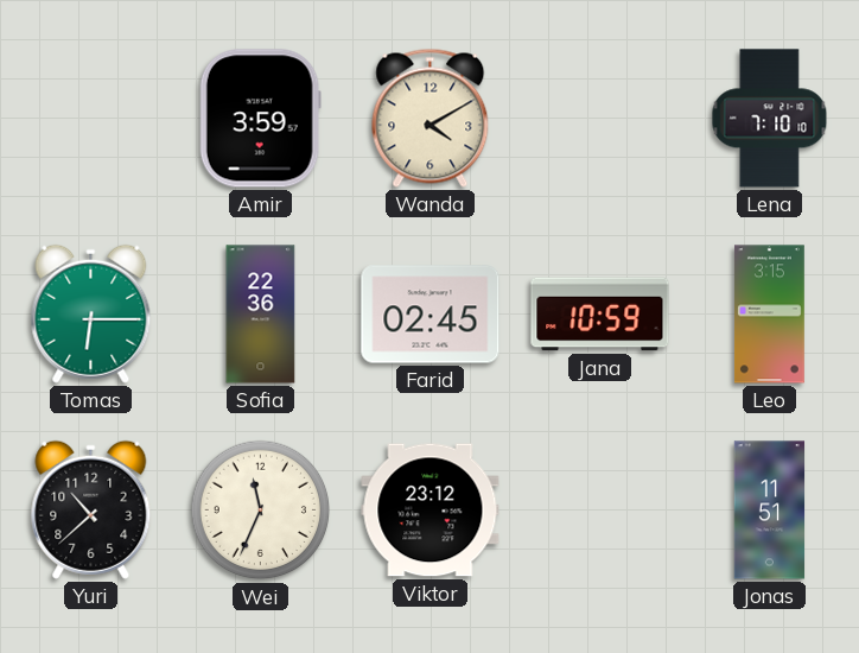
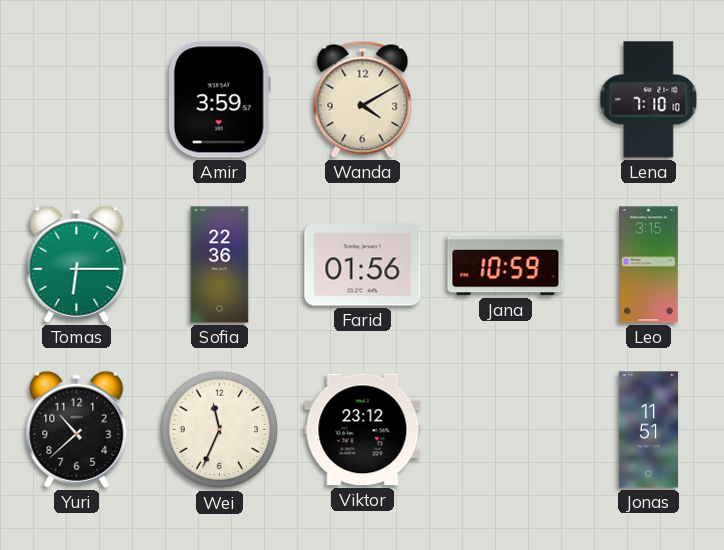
Farid: 02:45 -> 01:56
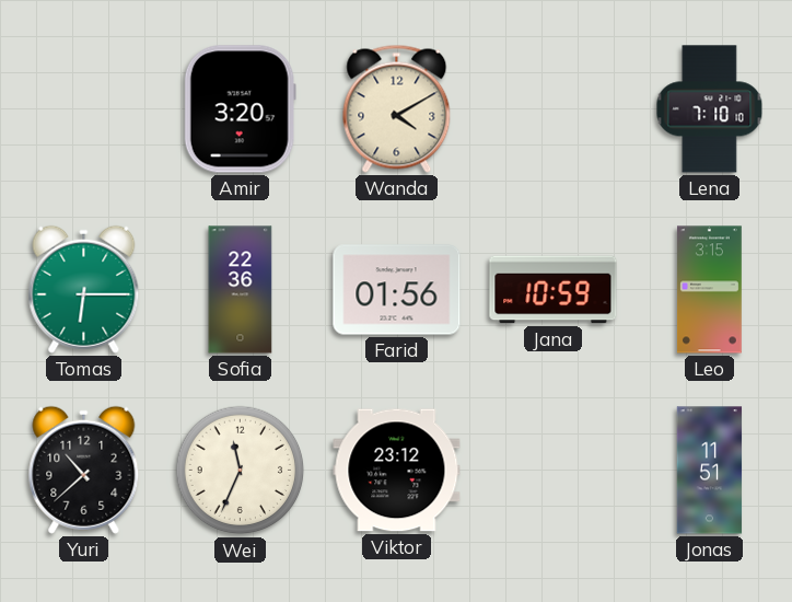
Amir: 3:59 -> 3:20
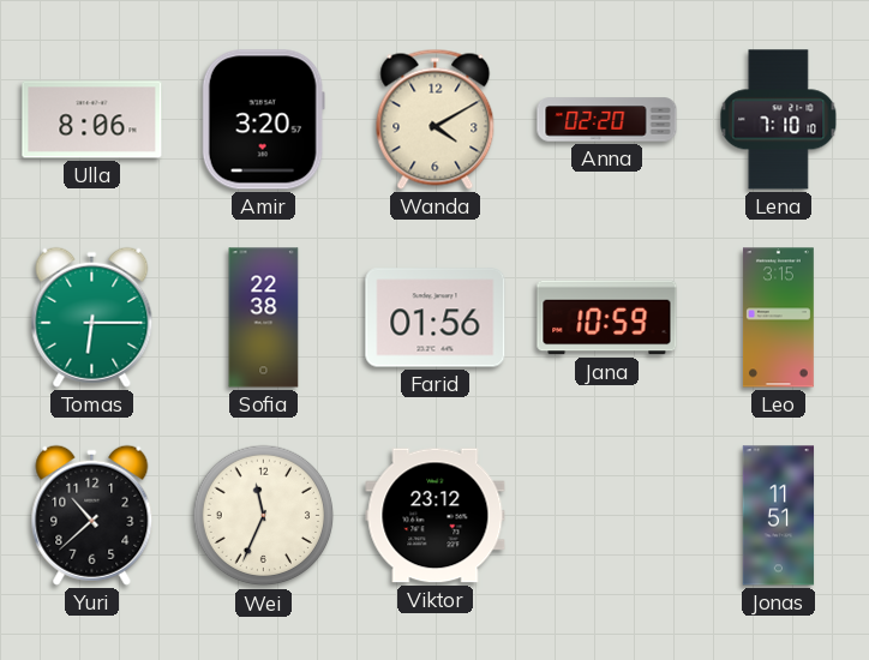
Ulla: none -> 8:06
Anna: none -> 02:20
Sofia: 22:36 -> 22:38
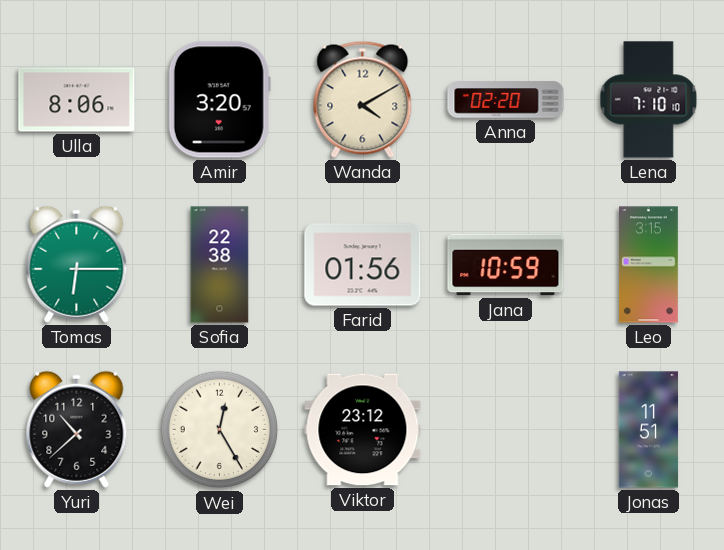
Wei: 11:34 -> 12:25
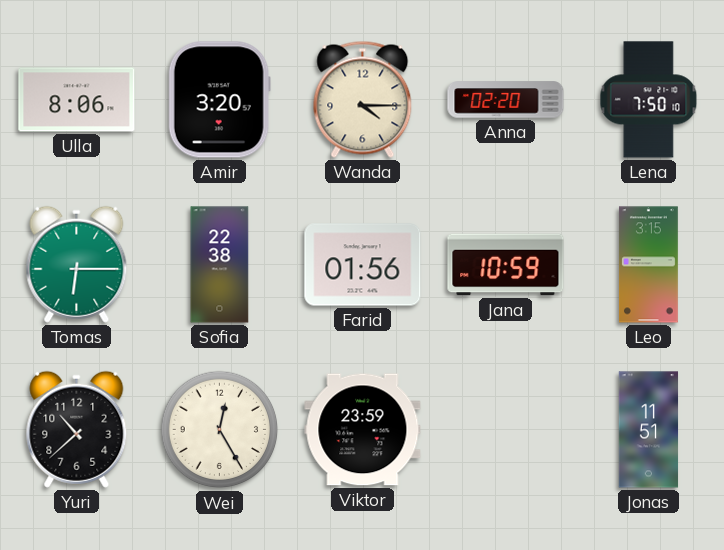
Wanda: 4:10 -> 4:15
Lena: 7:10 -> 7:50
Viktor: 23:12 -> 23:59
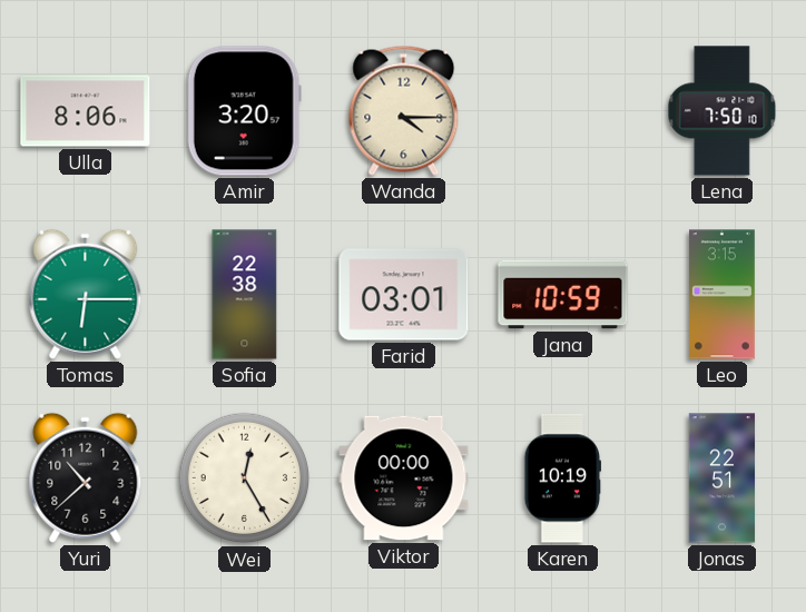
Anna: 02:20 -> none
Farid: 01:56 -> 03:01
Viktor: 23:59 -> 00:00
Karen: none -> 10:19
Jonas: 11:51 -> 22:51
